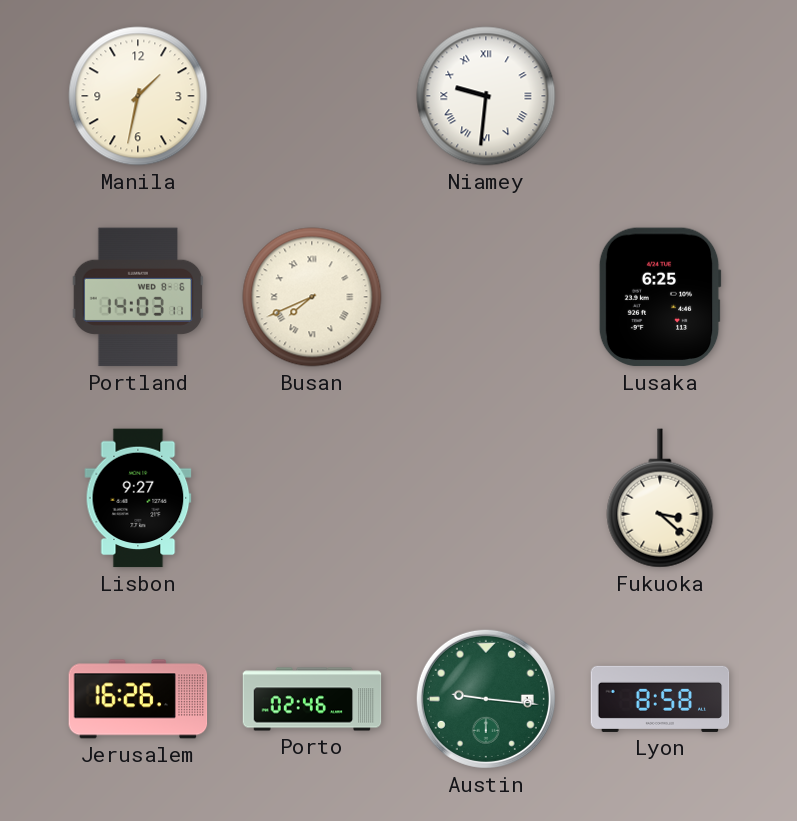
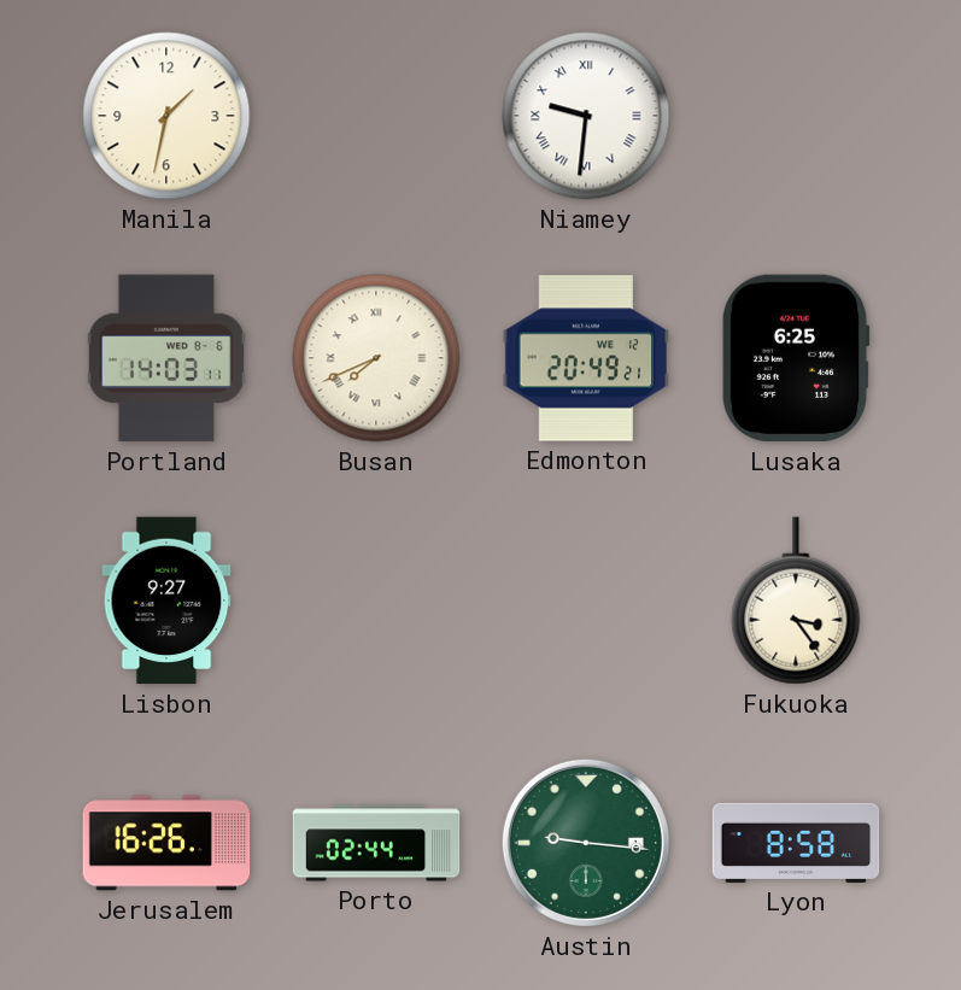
Edmonton: none -> 20:49
Fukuoka: 3:22 -> 3:24
Porto: 02:46 -> 02:44
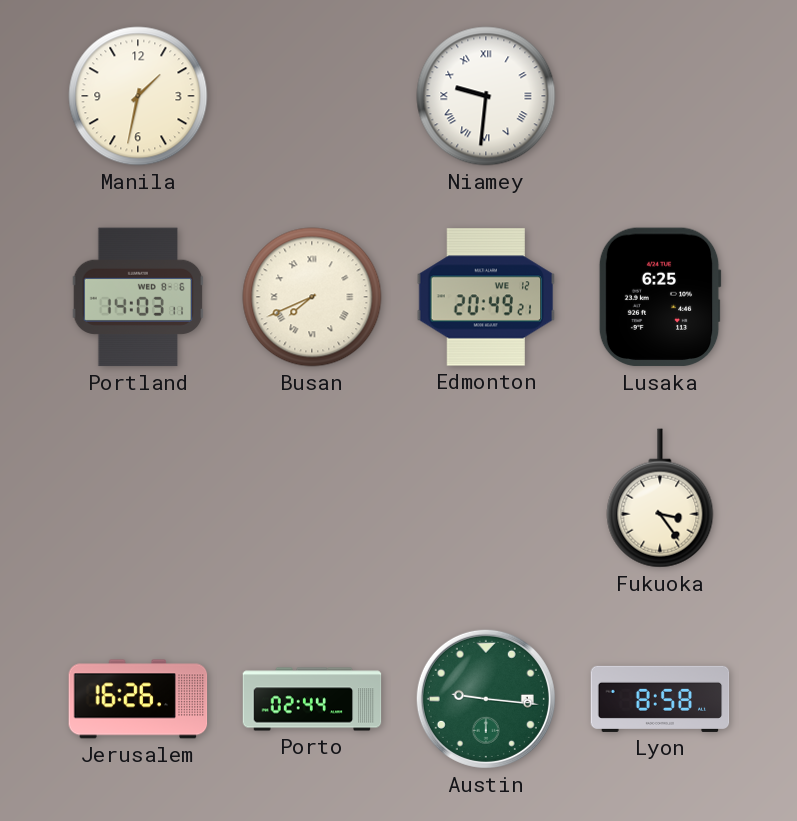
Lisbon: 9:27 -> none
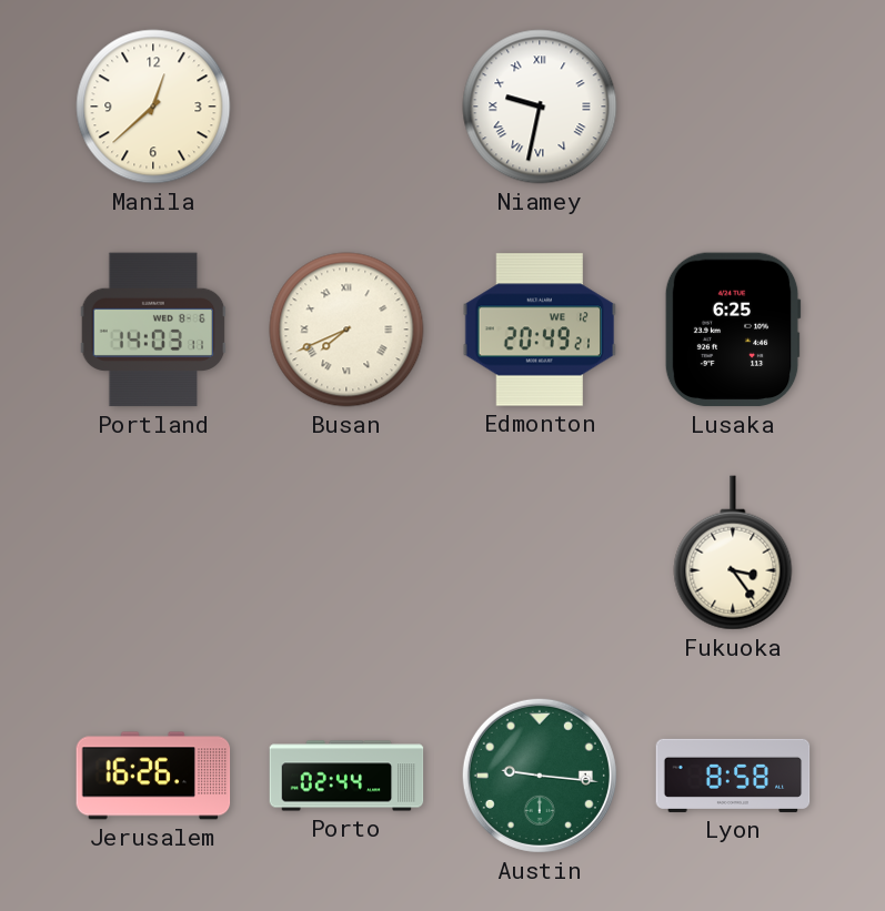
Manila: 1:32 -> 12:38
Niamey: 9:31 -> 9:32
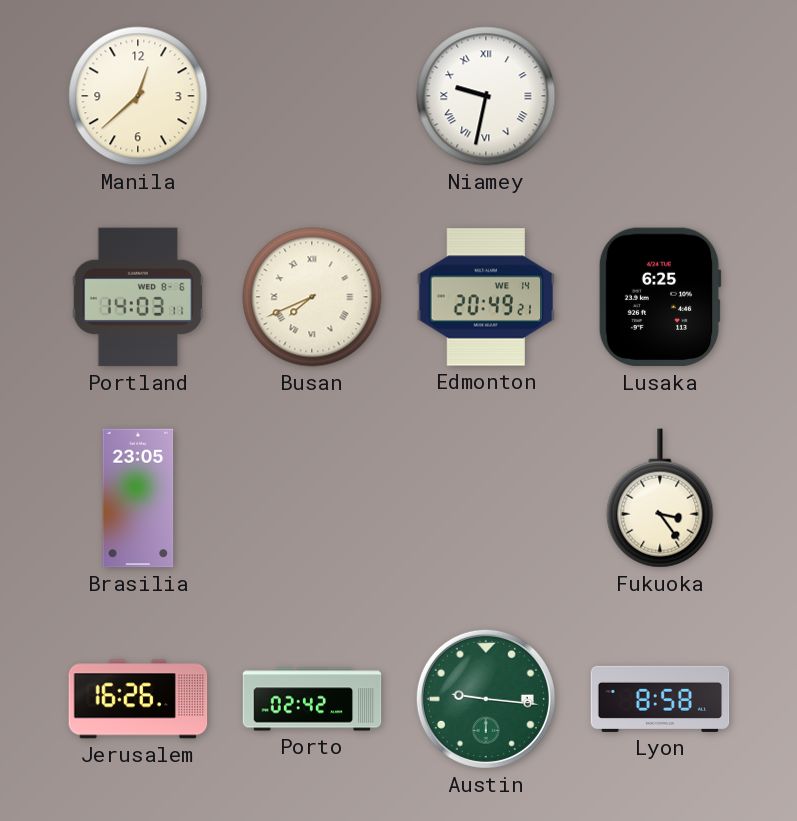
Edmonton date: WE 12 -> WE 14
Brasilia: none -> 23:05
Porto: 02:44 -> 02:42
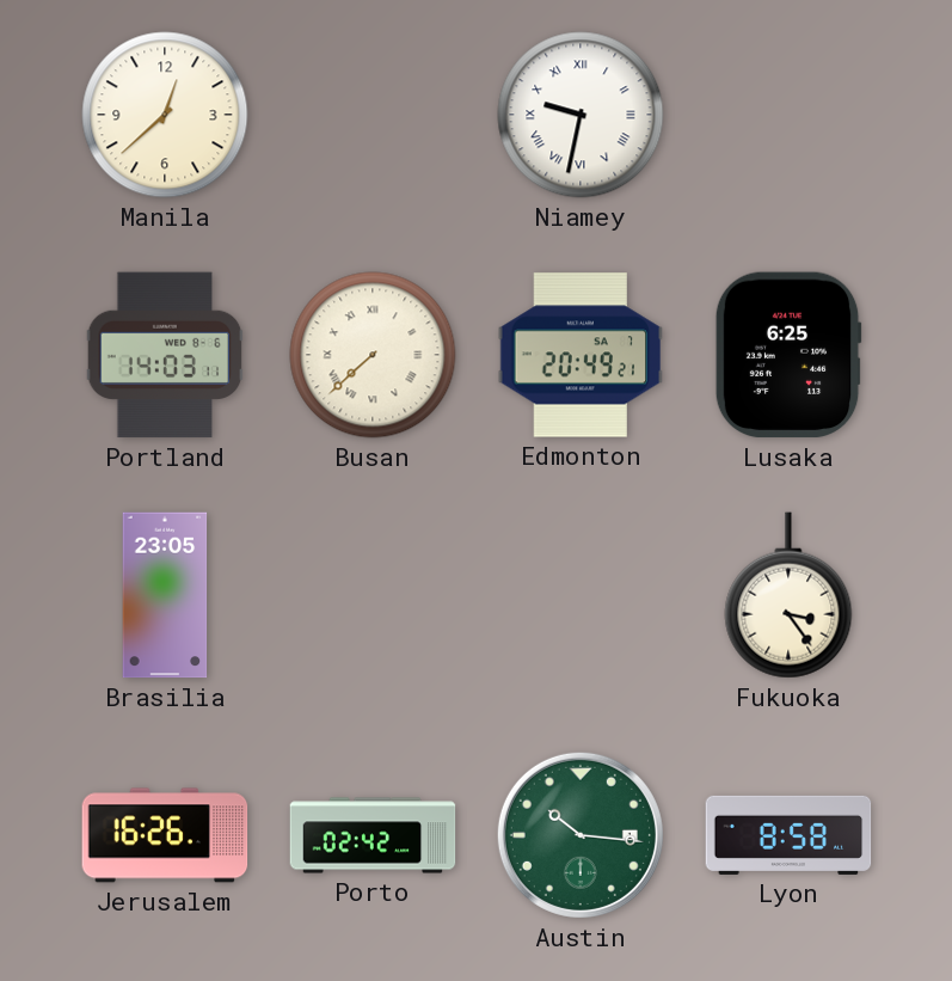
Busan: 7:41 -> 7:38
Edmonton date: WE 14 -> SA 7
Austin: 9:16 -> 10:16
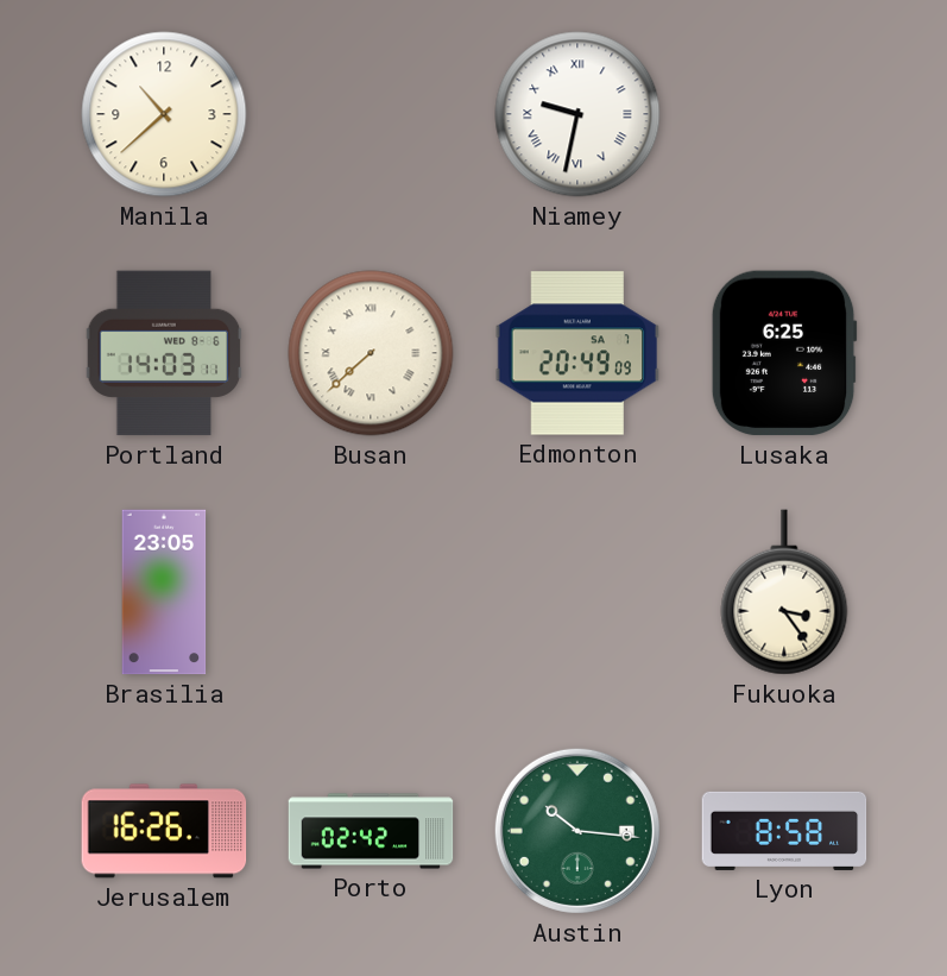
Manila: 12:38 -> 10:38
Edmonton: 20:49:21 -> 20:49:09
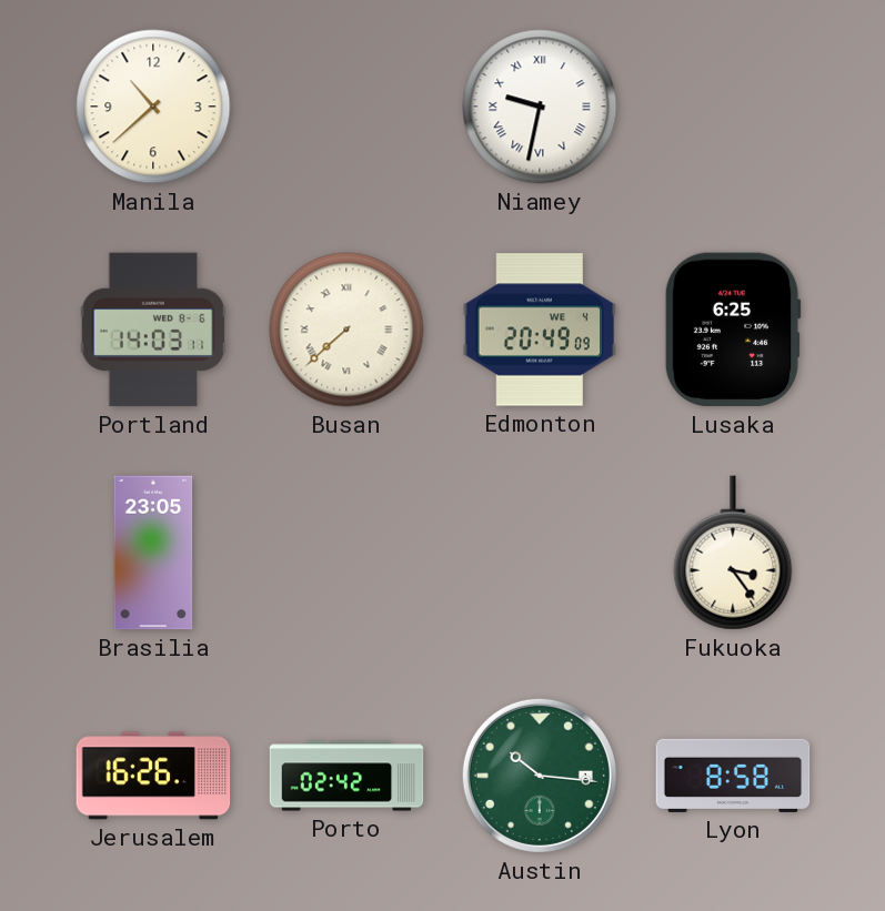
Edmonton date: SA 7 -> WE 4
